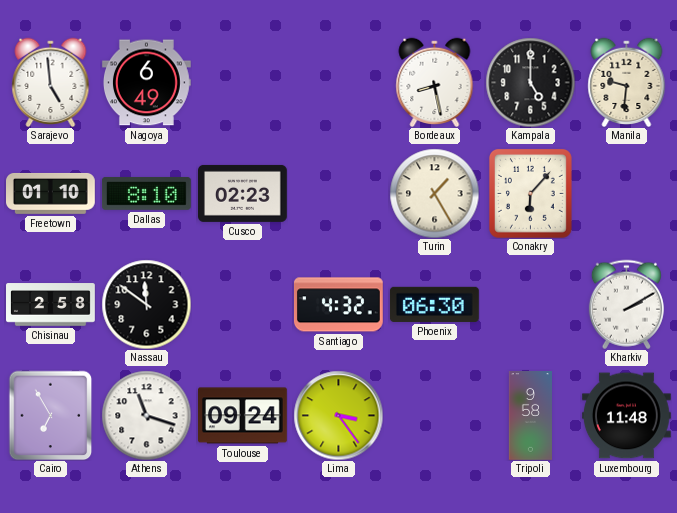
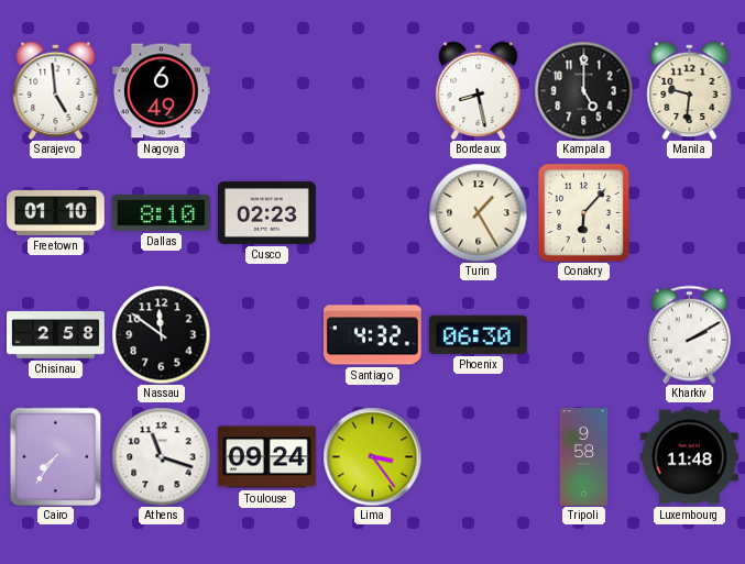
Cairo: 6:55 -> 7:36
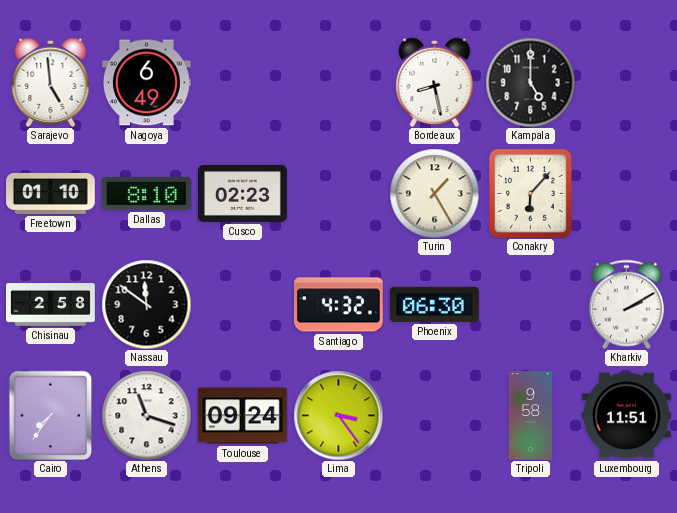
Manila: 9:31 -> none
Luxembourg: 11:48 -> 11:51
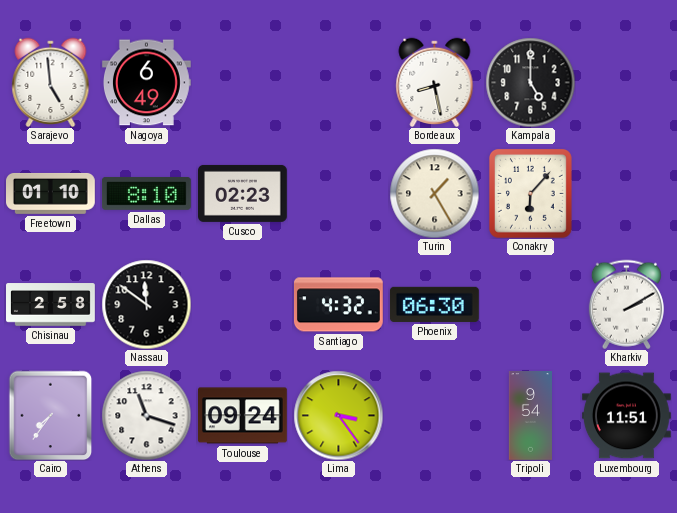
Tripoli: 9:58 -> 9:54
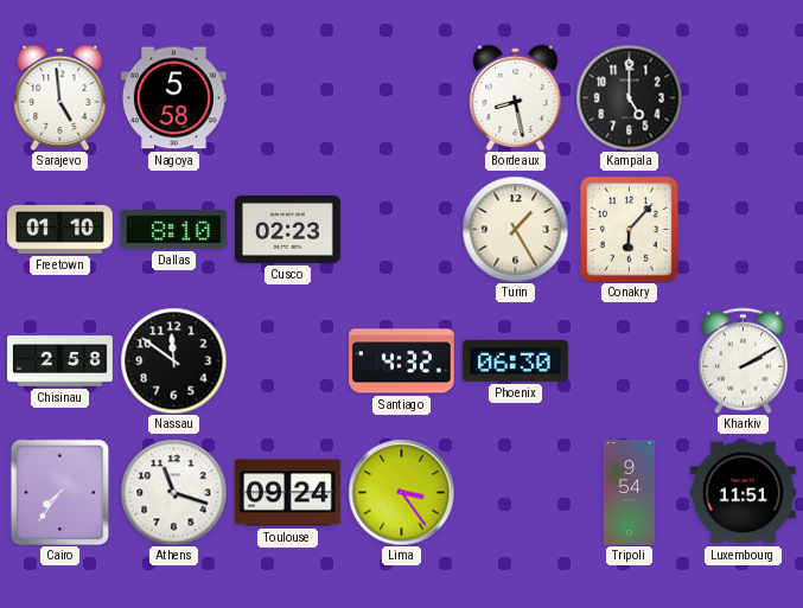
Nagoya: 6:49 -> 5:58
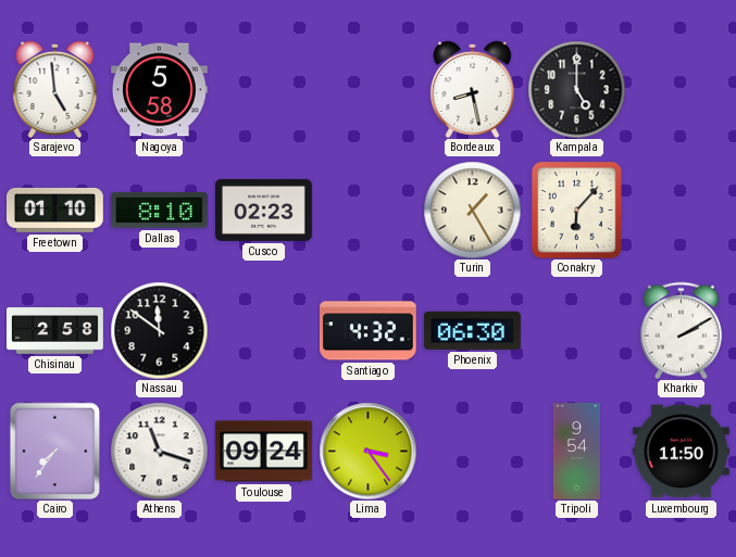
Luxembourg: 11:51 -> 11:50
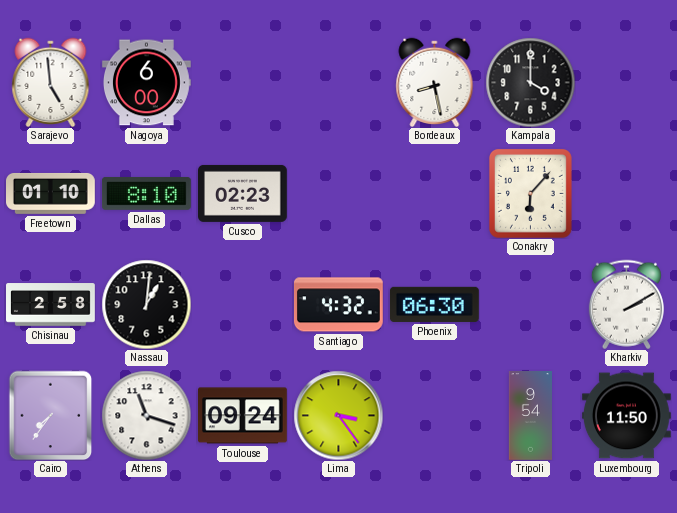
Nagoya: 5:58 -> 6:00
Kampala: 5:00 -> 4:00
Turin: 1:25 -> none
Nassau: 11:51 -> 1:01
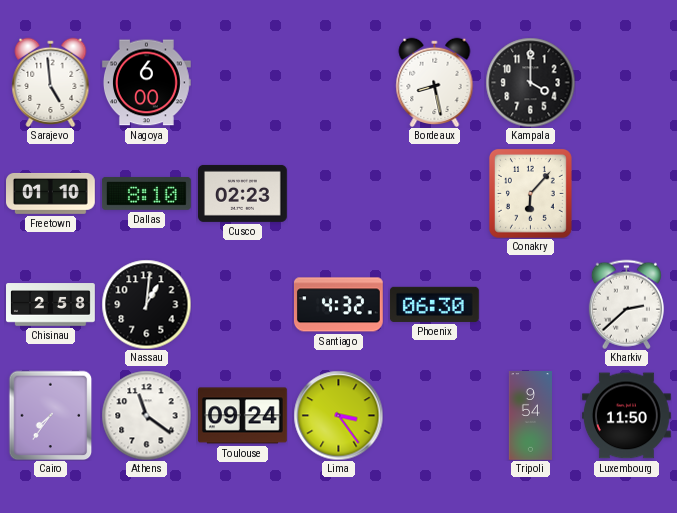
Kharkiv: 2:10 -> 2:38
Athens: 11:18 -> 11:21
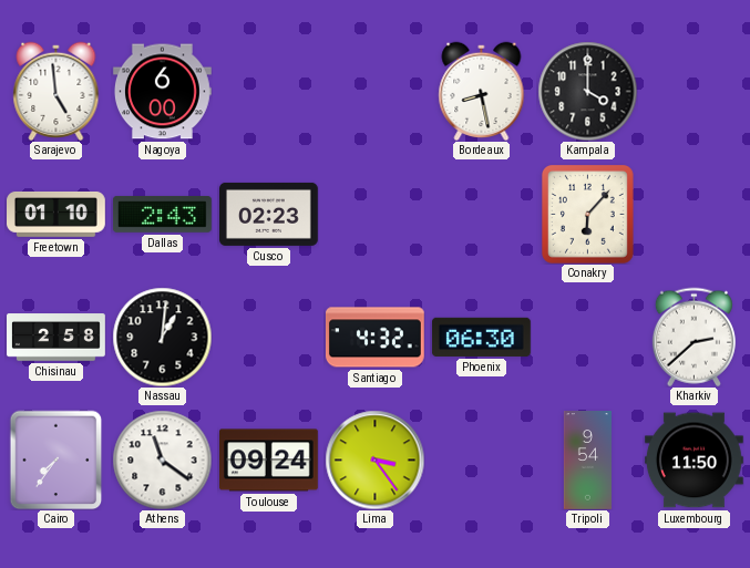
Dallas: 8:10 -> 2:43
